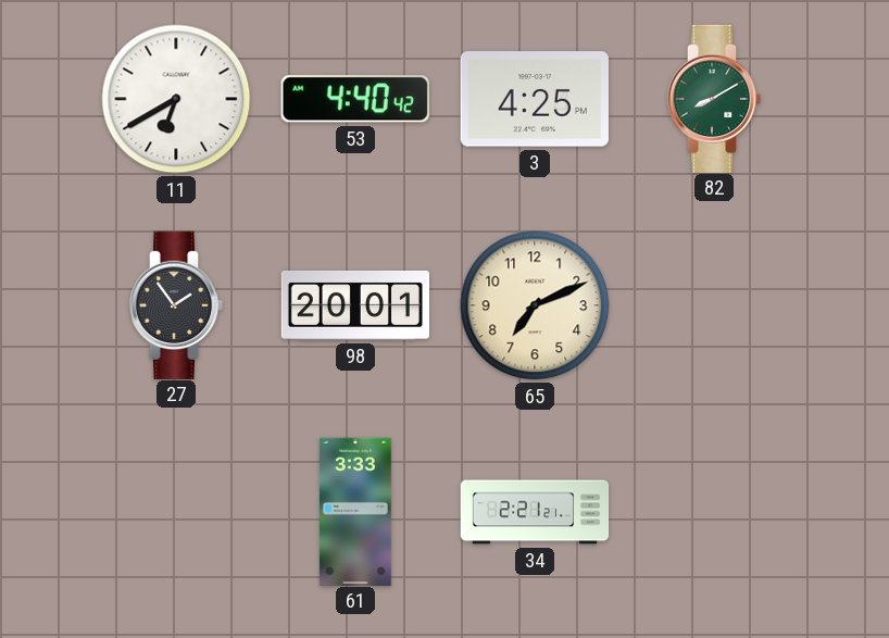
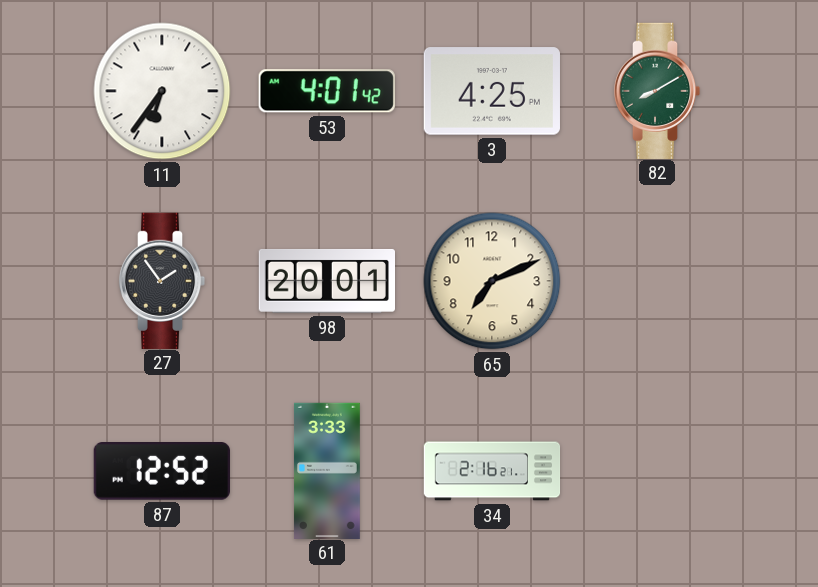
11: 6:40 -> 6:36
53: 4:40 -> 4:01
87: none -> 12:52
34: 2:21 -> 2:16
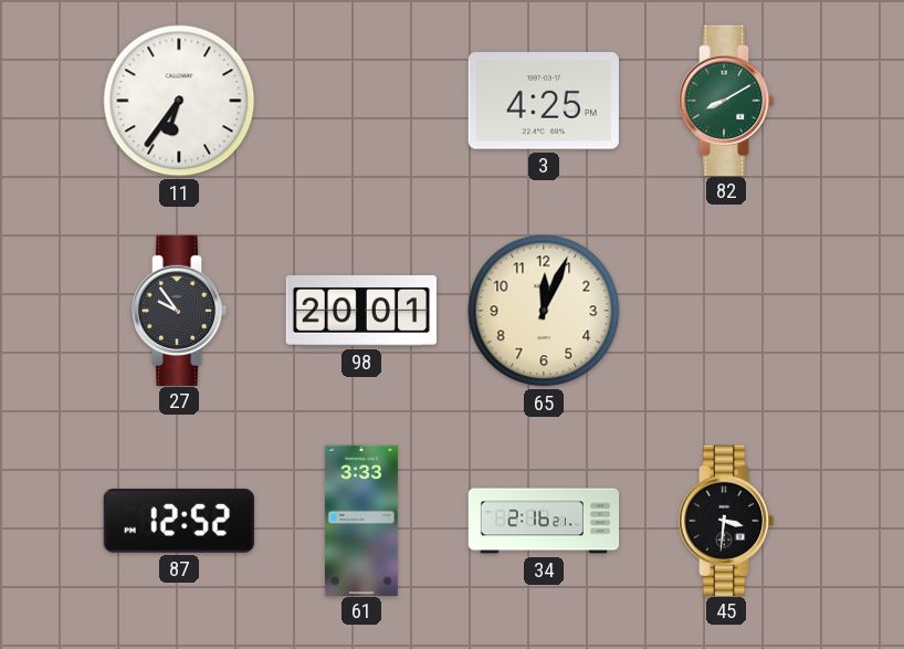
53: 4:01 -> none
27: 1:54 -> 9:54
65: 7:11 -> 12:04
45: none -> 3:31
